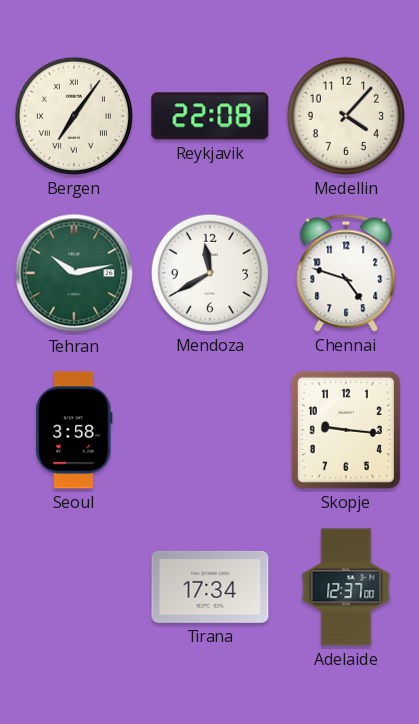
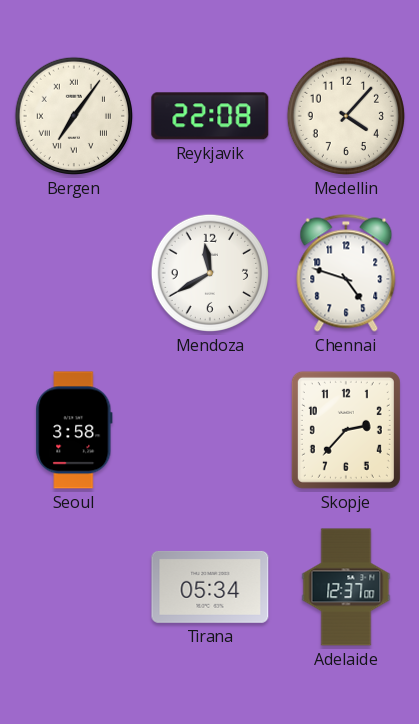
Tehran: 10:13 -> none
Skopje: 9:16 -> 2:37
Tirana: 17:34 -> 05:34
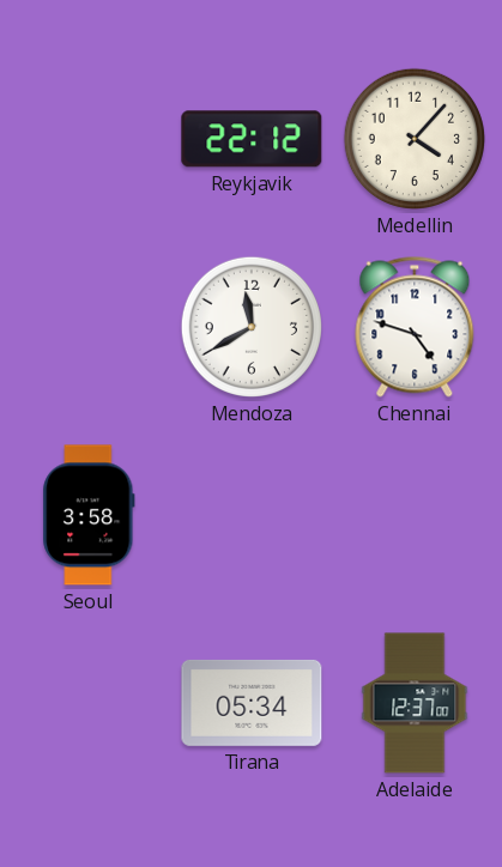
Bergen: 7:06 -> none
Reykjavik: 22:08 -> 22:12
Skopje: 2:37 -> none
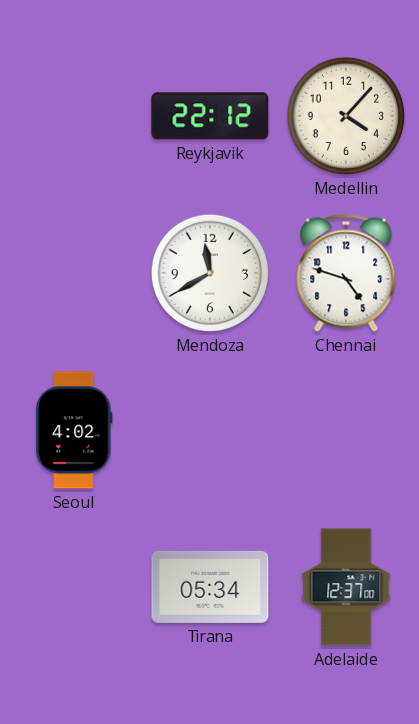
Seoul: 3:58 -> 4:02
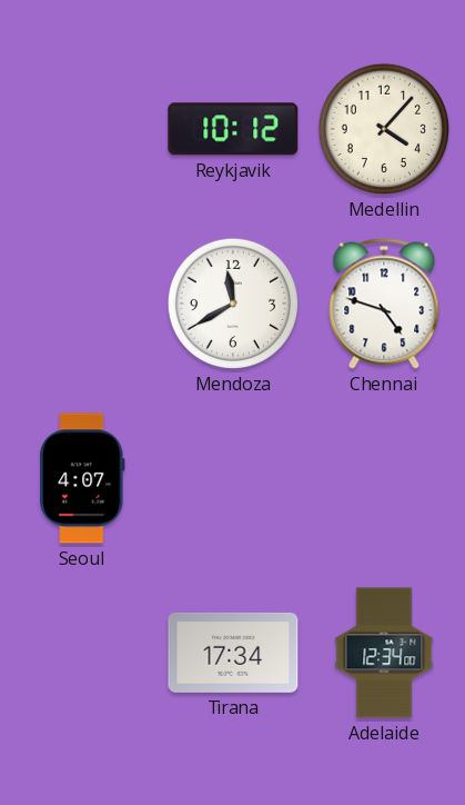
Reykjavik: 22:12 -> 10:12
Seoul: 4:02 -> 4:07
Tirana: 05:34 -> 17:34
Adelaide: 12:37 -> 12:34
